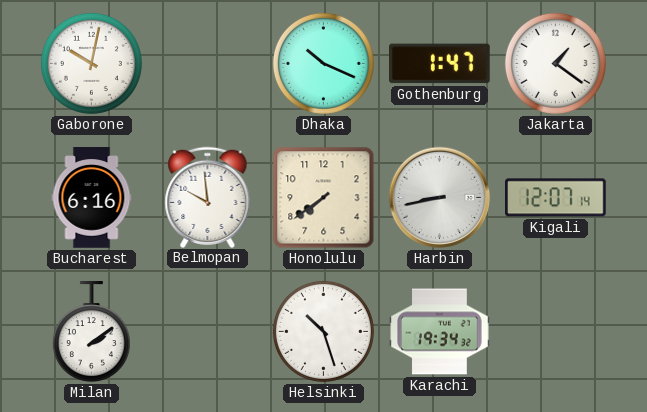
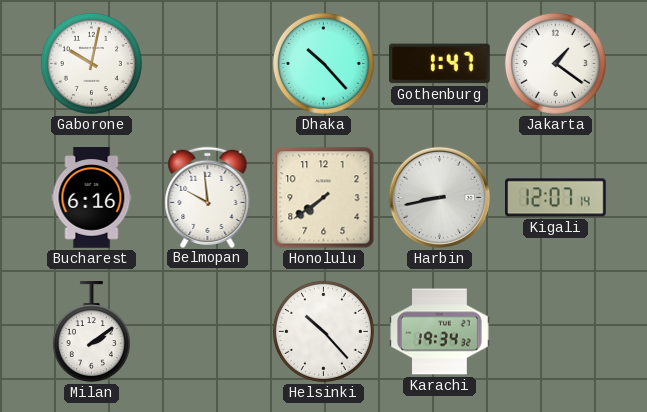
Dhaka: 10:19 -> 10:23
Helsinki: 10:27 -> 10:23
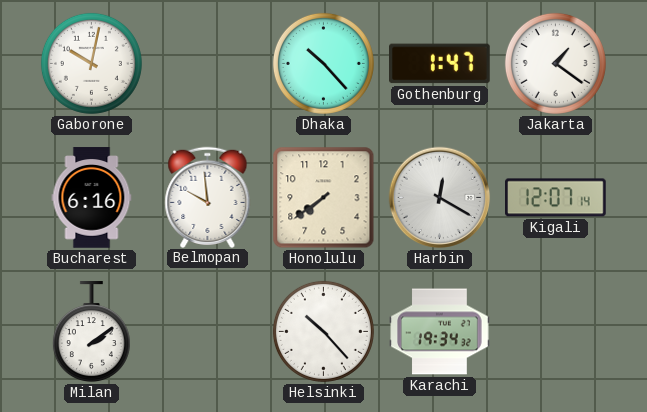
Harbin: 8:43 -> 12:20
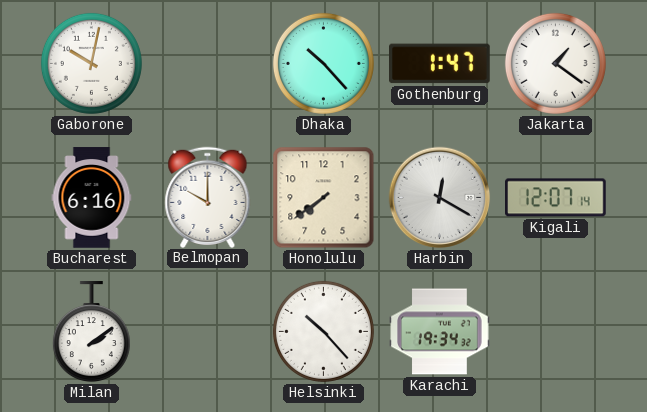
Belmopan: 9:59 -> 10:00
